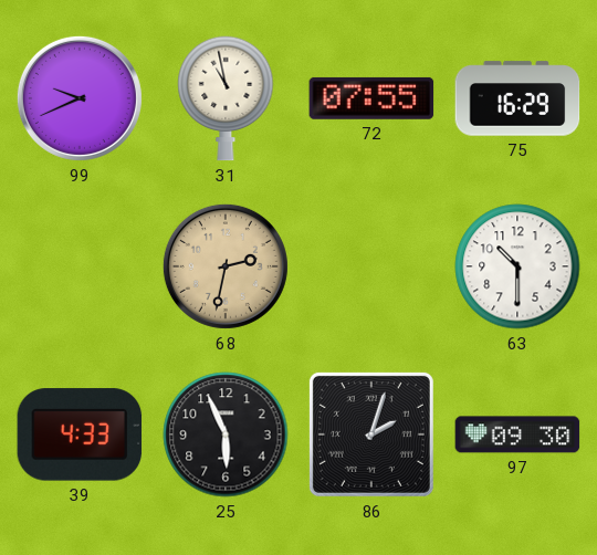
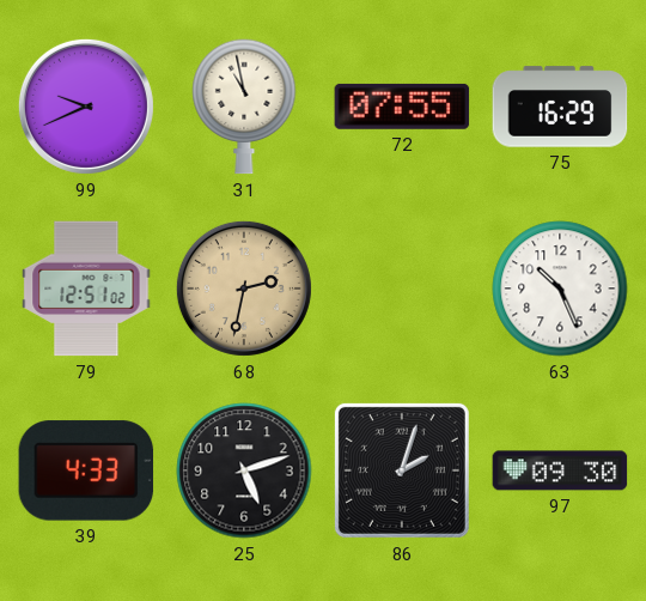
79: none -> 12:51
63: 10:30 -> 10:26
25: 5:56 -> 5:12
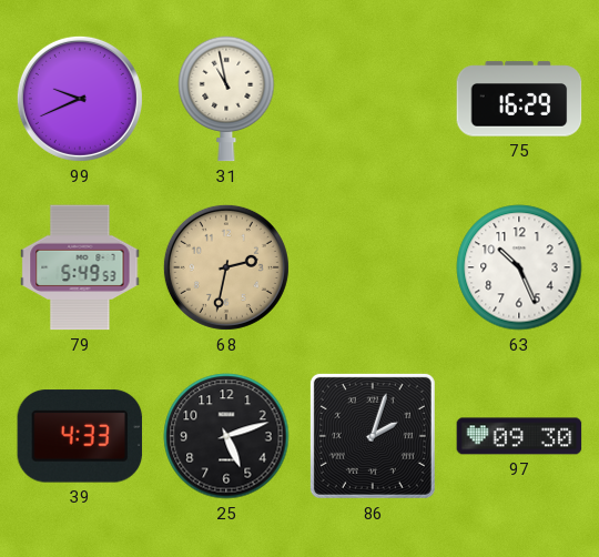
72: 07:55 -> none
79: 12:51 -> 5:49
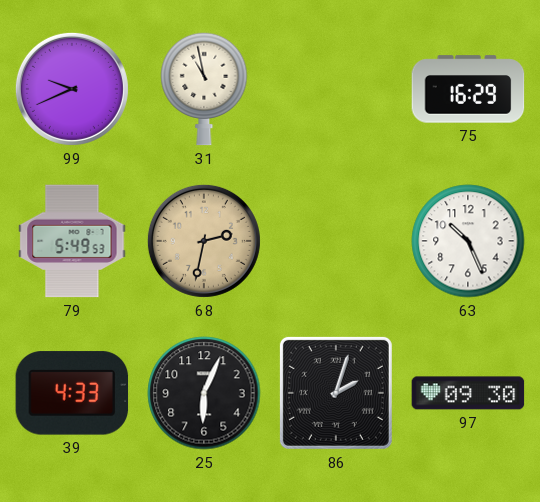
25: 5:12 -> 6:04
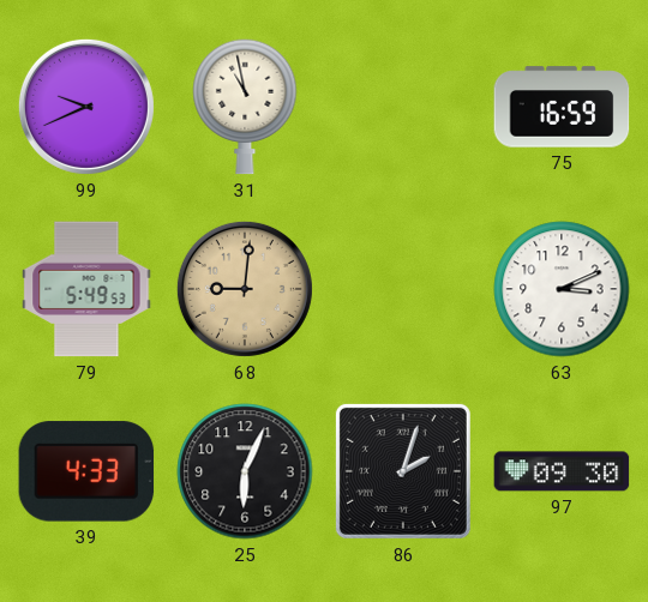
75: 16:29 -> 16:59
68: 2:32 -> 9:01
63: 10:26 -> 3:11
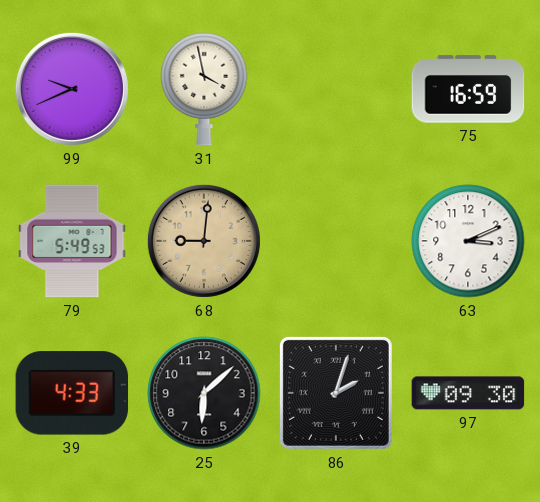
31: 10:58 -> 3:58
25: 6:04 -> 6:08
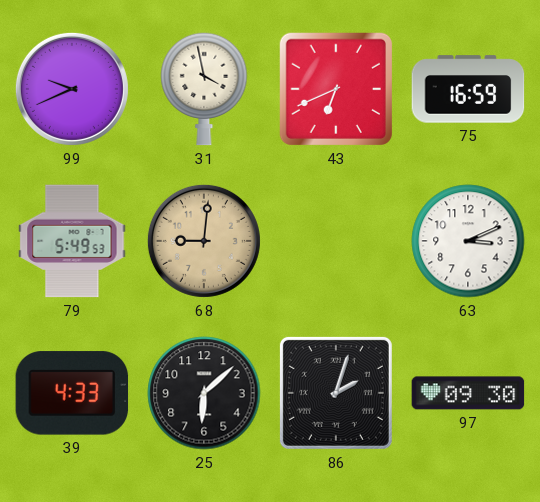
43: none -> 6:41
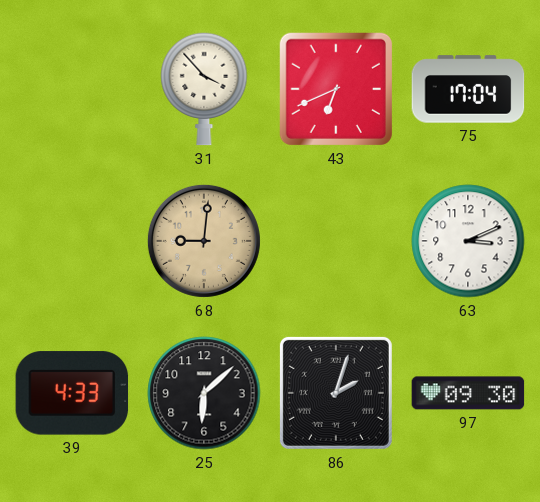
99: 9:41 -> none
31: 3:58 -> 3:53
75: 16:59 -> 17:04
79: 5:49 -> none
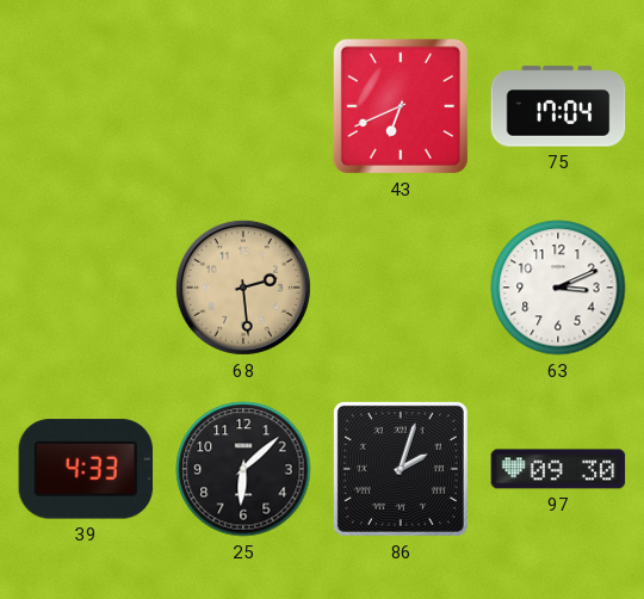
31: 3:53 -> none
68: 9:01 -> 2:29
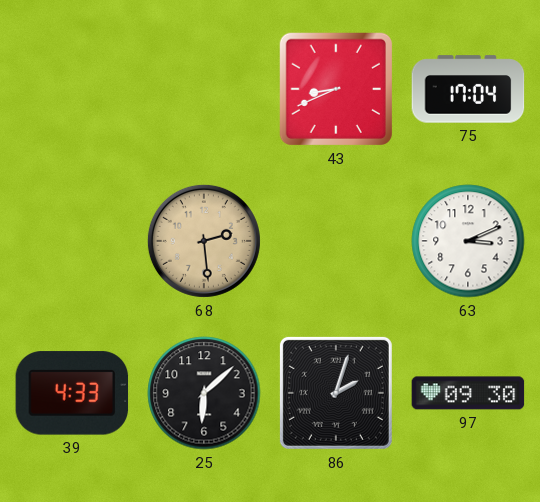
43: 6:41 -> 8:41
